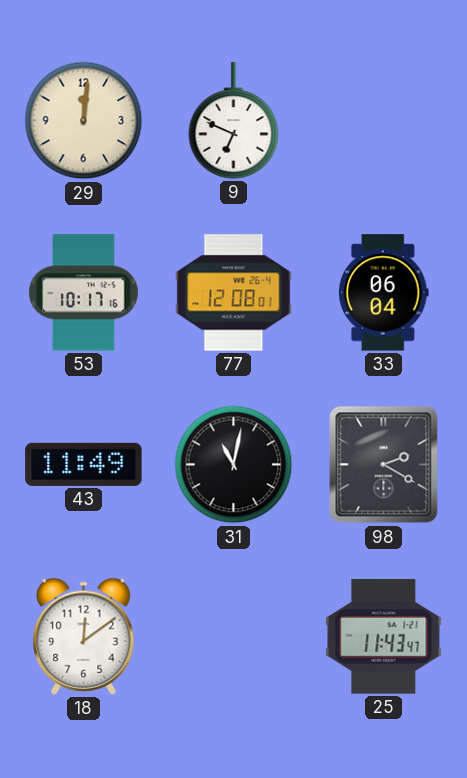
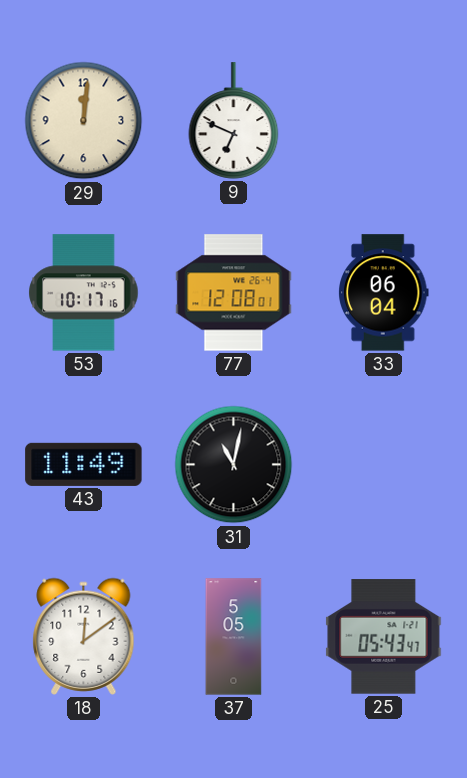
98: 2:20 -> none
37: none -> 5:05
25: 11:43 -> 05:43
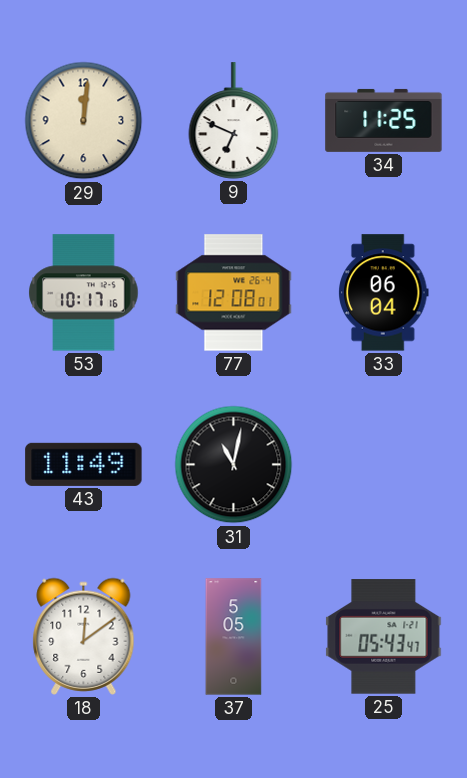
34: none -> 11:25
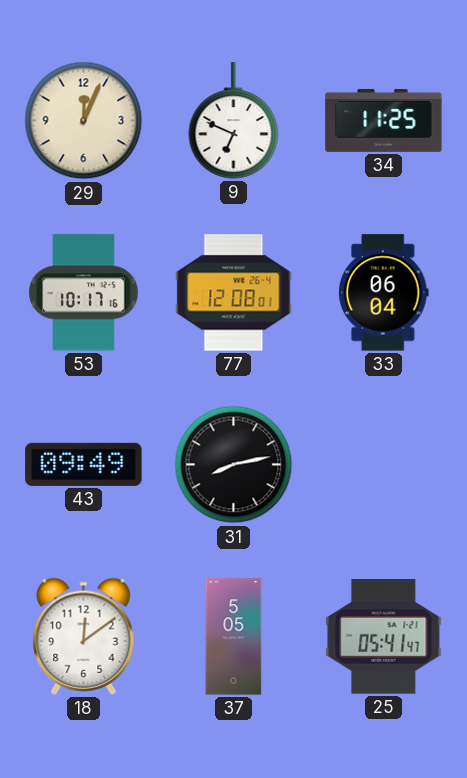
29: 12:01 -> 12:04
43: 11:49 -> 09:49
31: 11:02 -> 8:13
25: 05:43 -> 05:41
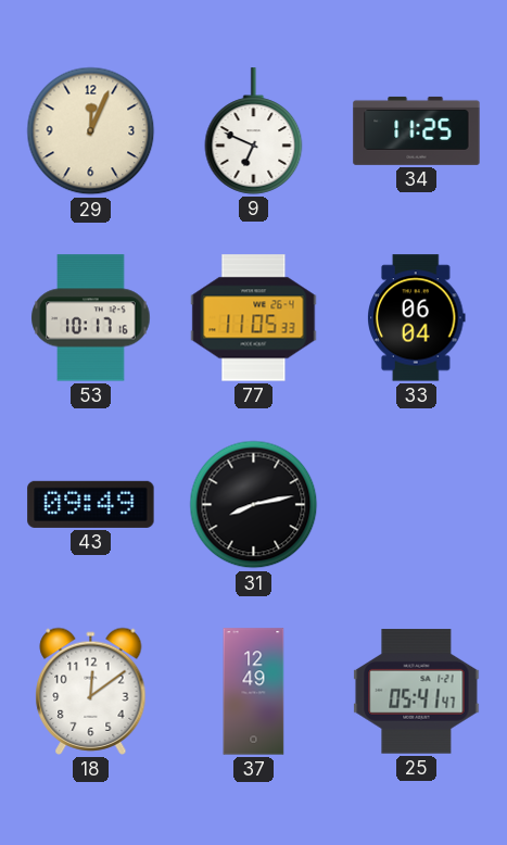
77: 12:08 -> 11:05
37: 5:05 -> 12:49
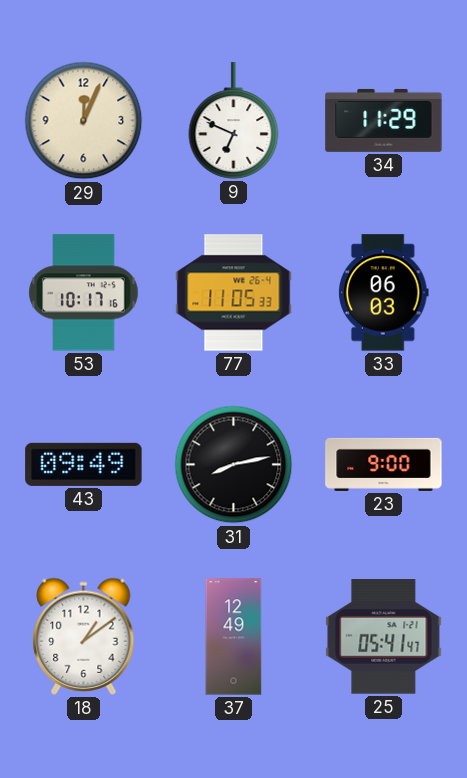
34: 11:25 -> 11:29
33: 06:04 -> 06:03
23: none -> 9:00
18: 12:09 -> 1:09
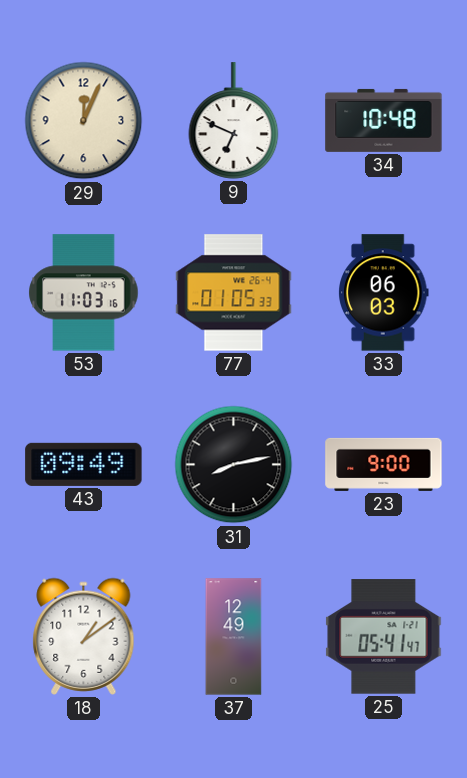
34: 11:29 -> 10:48
53: 10:17 -> 11:03
77: 11:05 -> 01:05
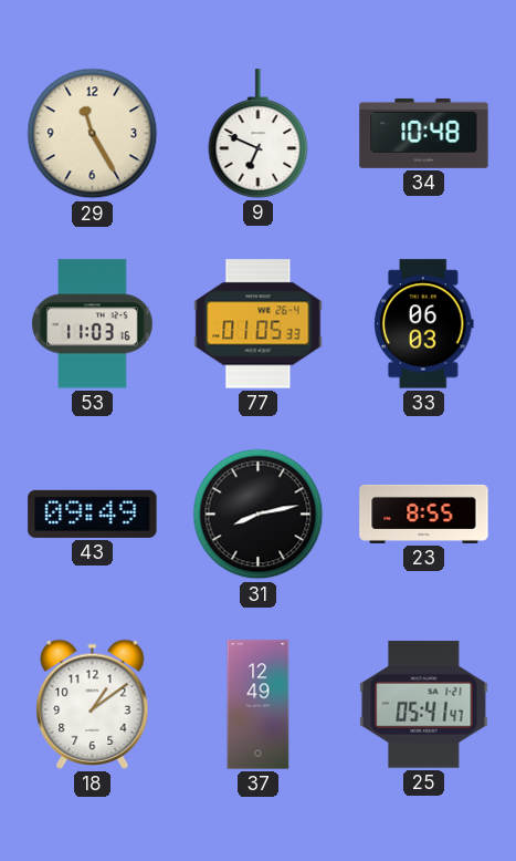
29: 12:04 -> 11:25
23: 9:00 -> 8:55
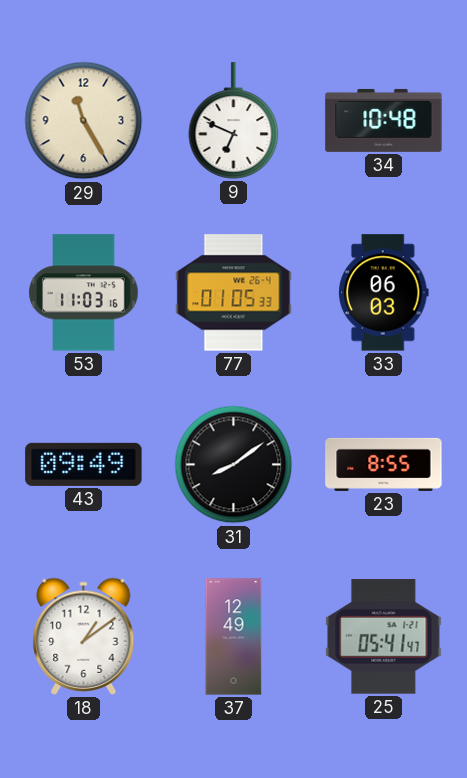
31: 8:13 -> 8:09
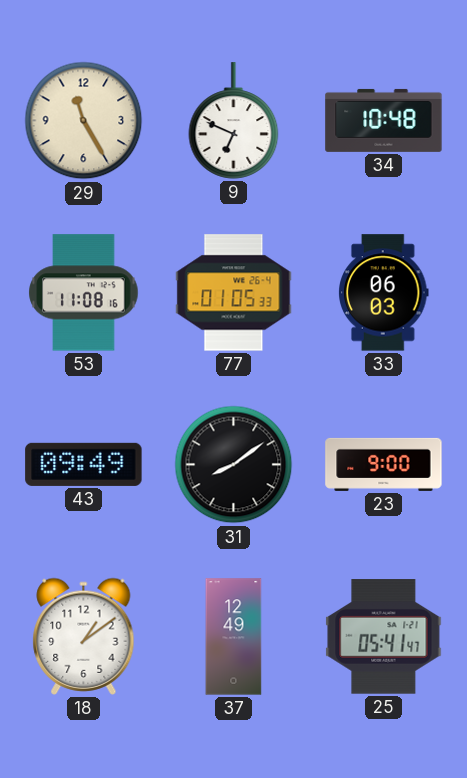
53: 11:03 -> 11:08
23: 8:55 -> 9:00
